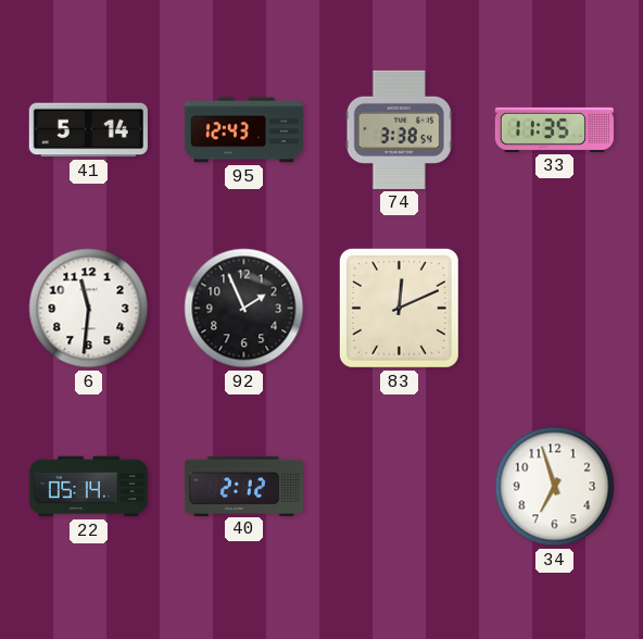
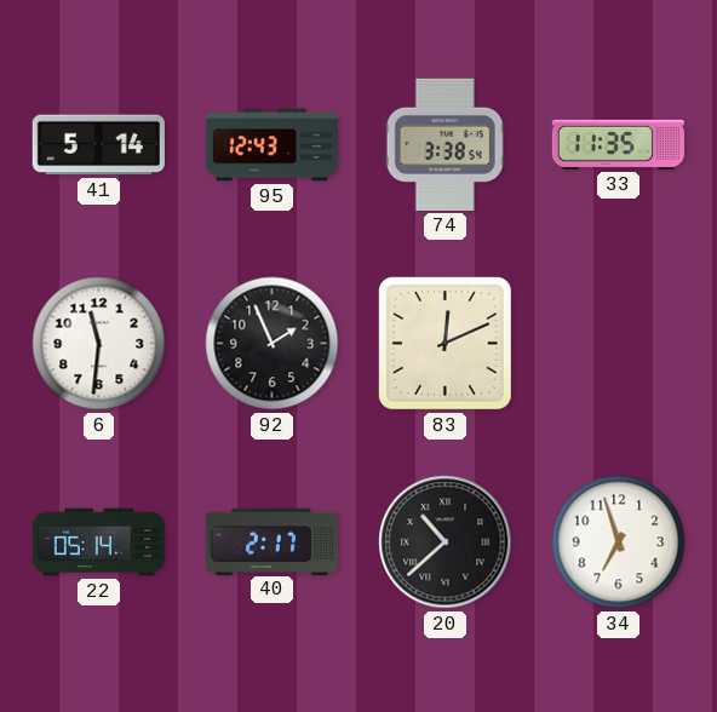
40: 2:12 -> 2:17
20: none -> 10:38
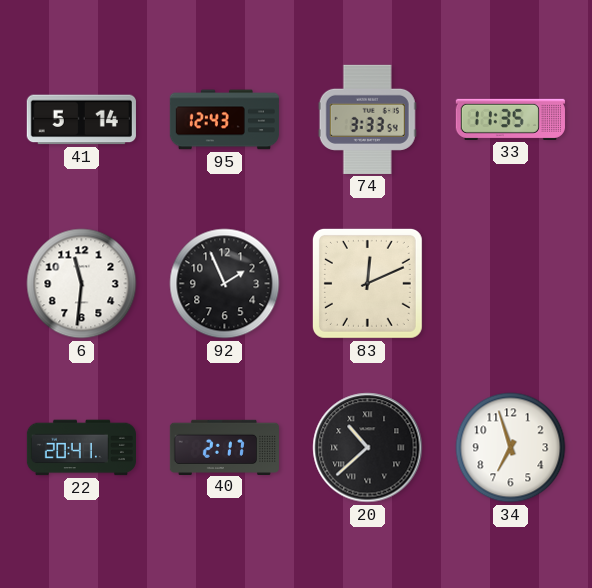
74: 3:38 -> 3:33
22: 05:14 -> 20:41
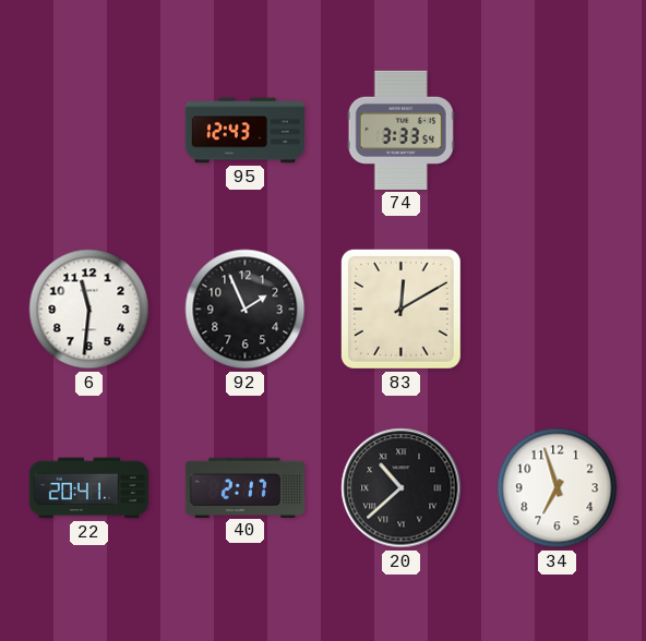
41: 5:14 -> none
33: 11:35 -> none
83: 12:11 -> 12:10
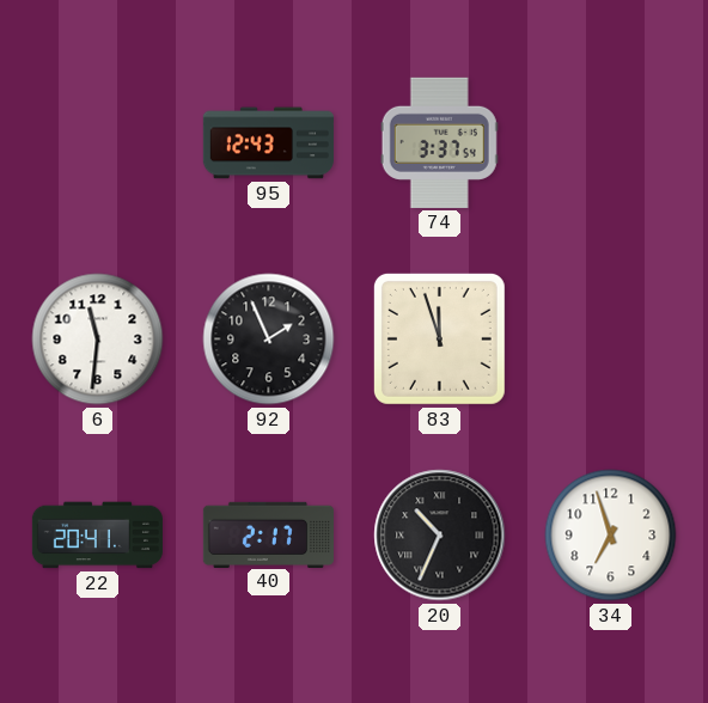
74: 3:33 -> 3:37
83: 12:10 -> 11:57
20: 10:38 -> 10:34
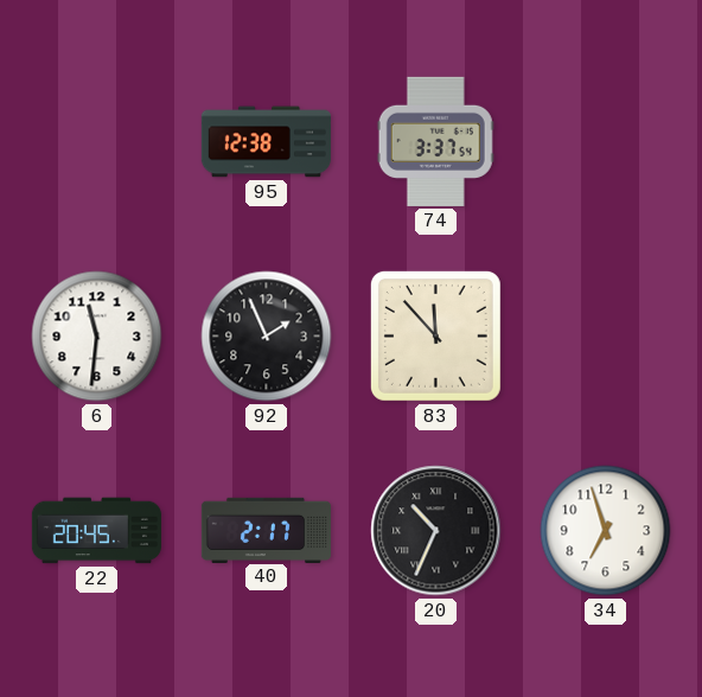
95: 12:43 -> 12:38
83: 11:57 -> 11:53
22: 20:41 -> 20:45
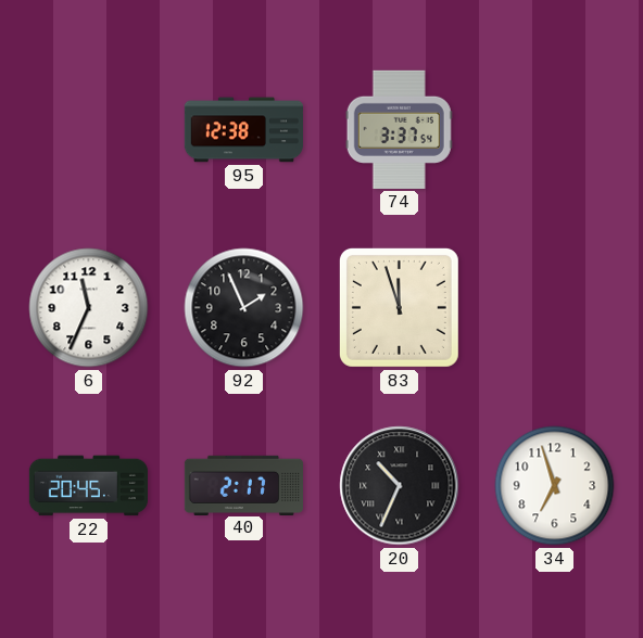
6: 11:31 -> 11:34
83: 11:53 -> 11:57
